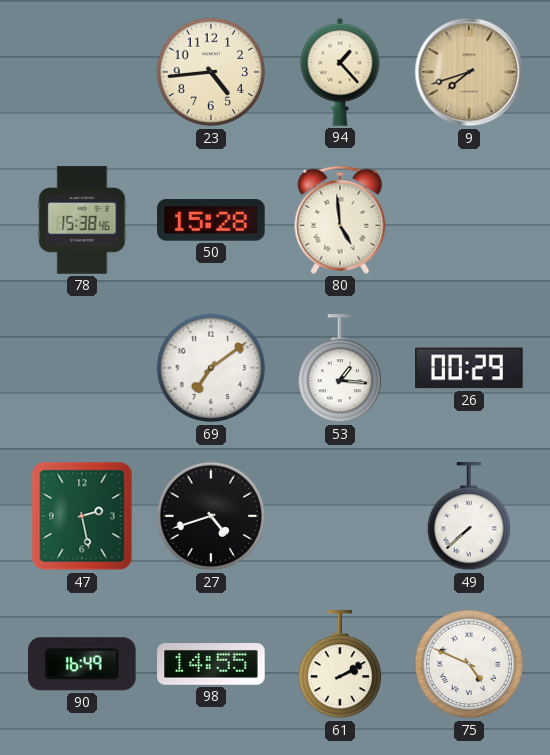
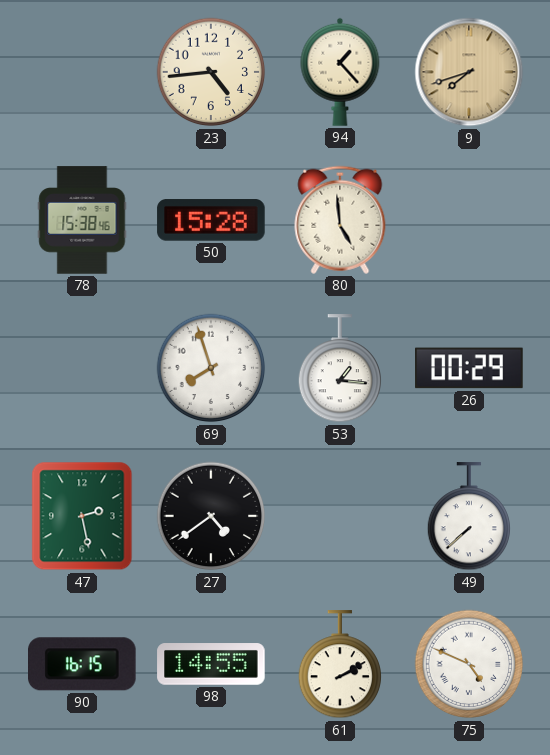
69: 7:09 -> 7:57
27: 4:42 -> 4:39
90: 16:49 -> 16:15
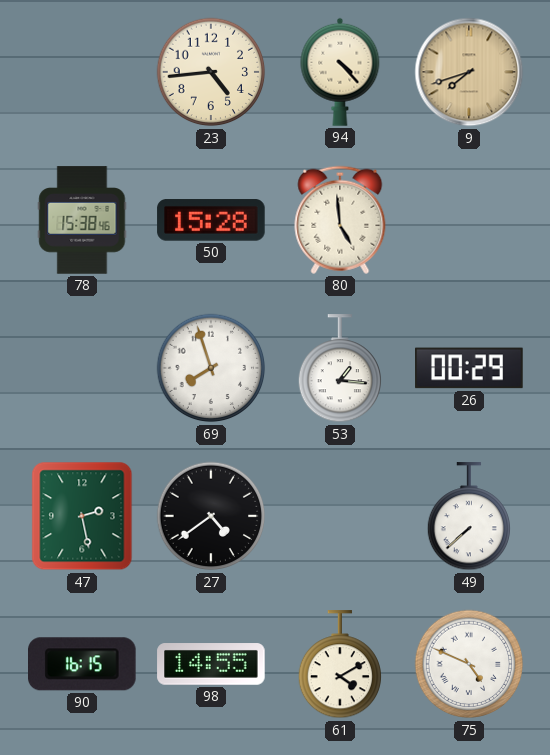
94: 1:23 -> 4:23
61: 2:10 -> 4:10
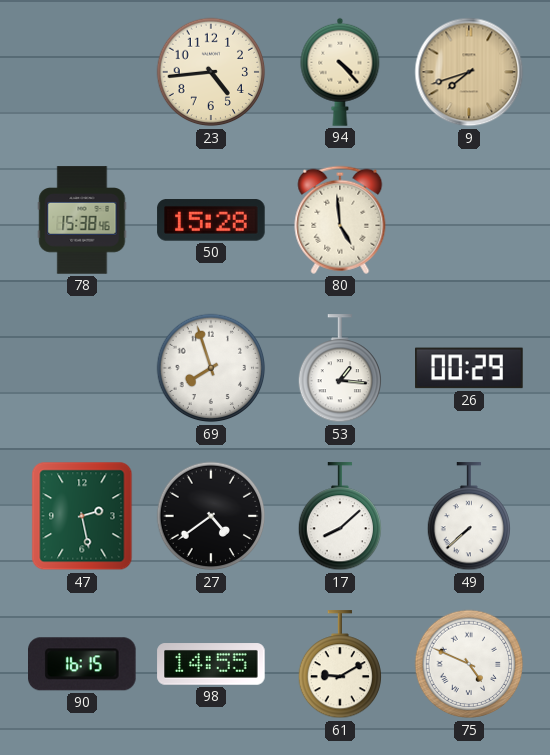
17: none -> 8:08
61: 4:10 -> 9:10
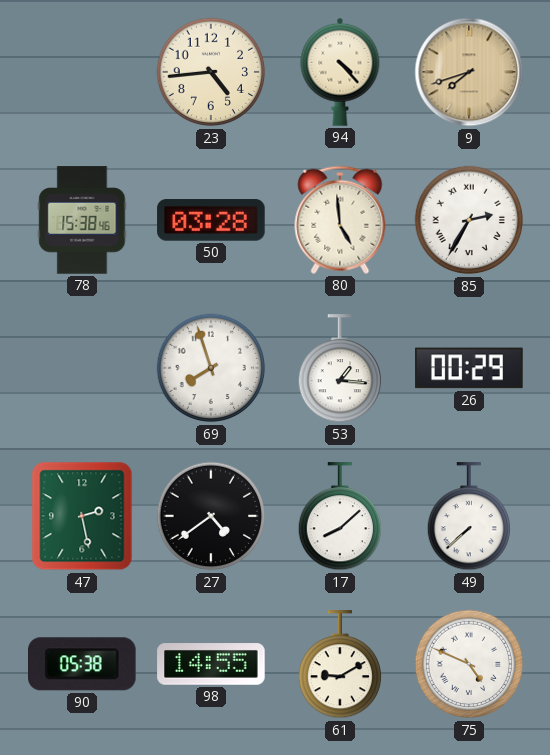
50: 15:28 -> 03:28
85: none -> 2:35
90: 16:15 -> 05:38
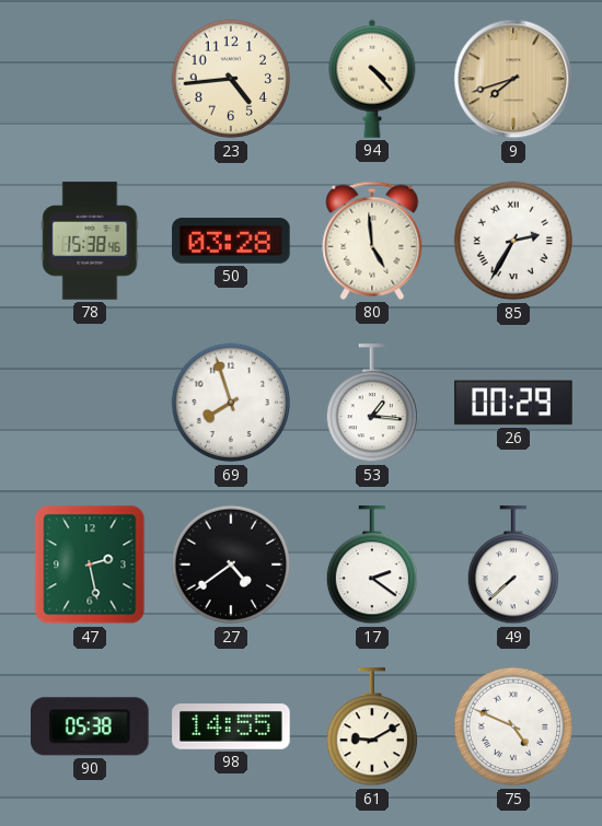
17: 8:08 -> 2:21
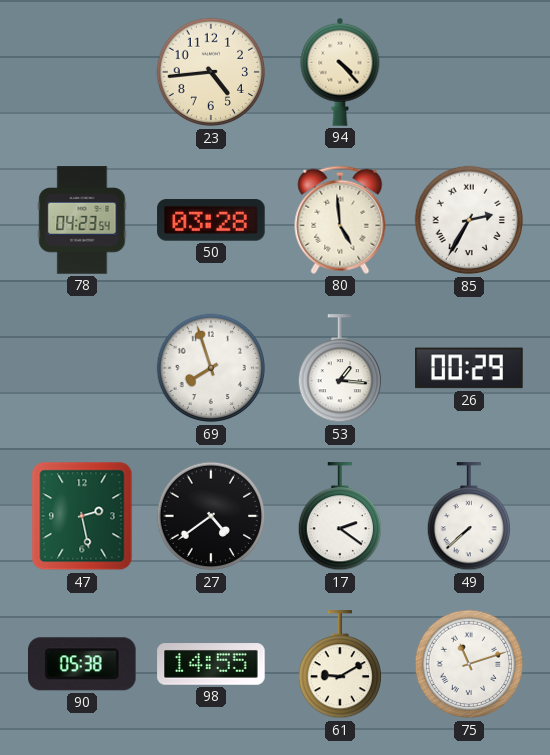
9: 7:42 -> none
78: 15:38 -> 04:23
75: 4:49 -> 11:12
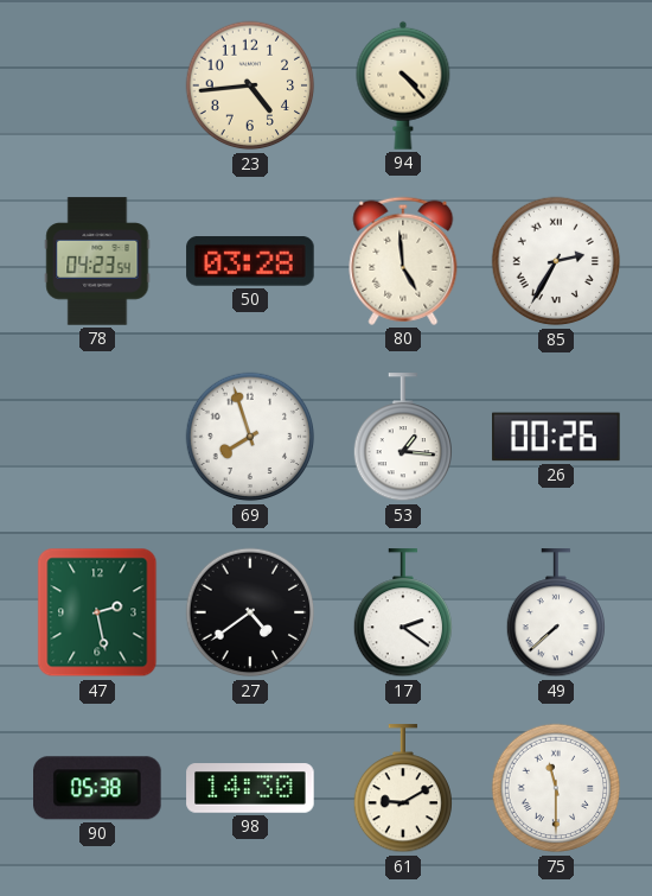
26: 00:29 -> 00:26
98: 14:55 -> 14:30
75: 11:12 -> 11:30
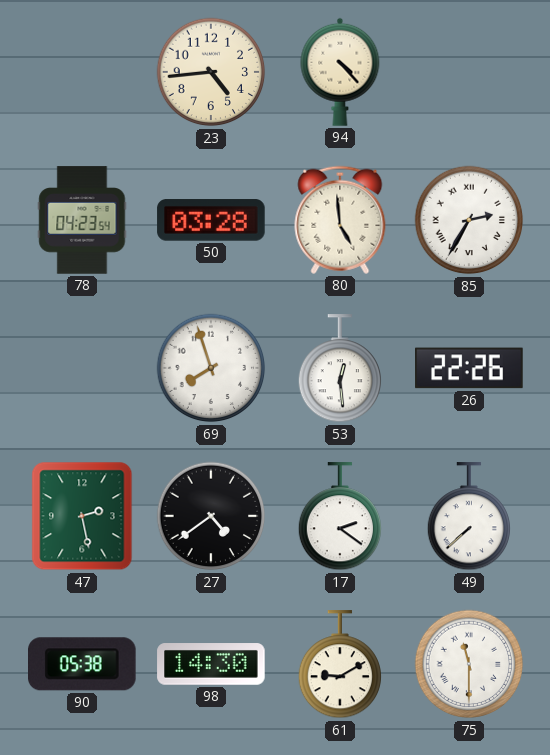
53: 1:16 -> 12:29
26: 00:26 -> 22:26
